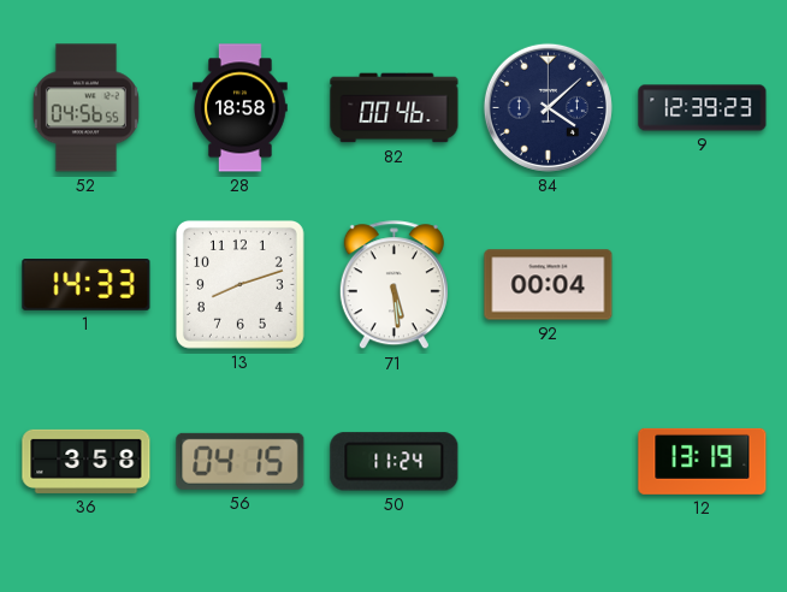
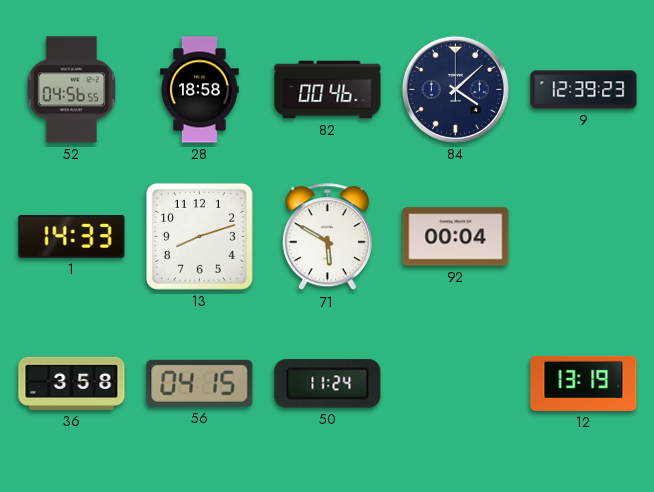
71: 5:29 -> 5:50
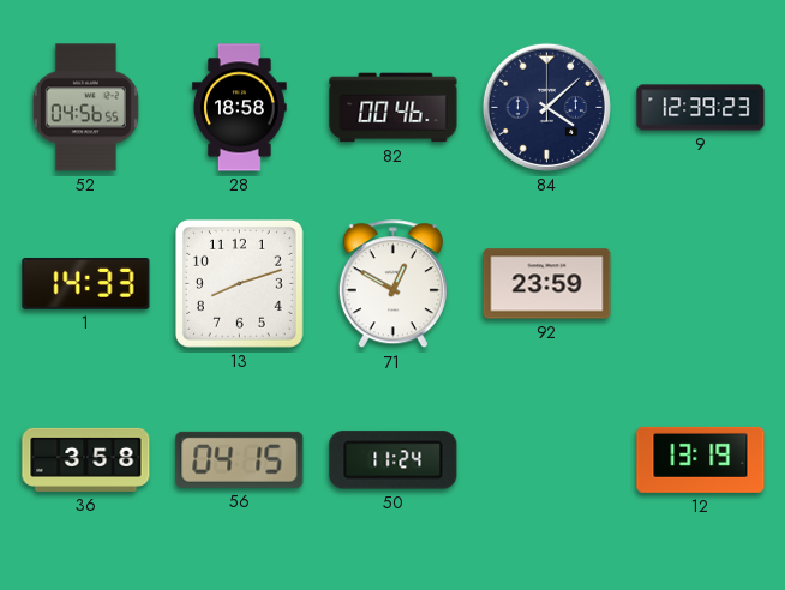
71: 5:50 -> 12:50
92: 00:04 -> 23:59
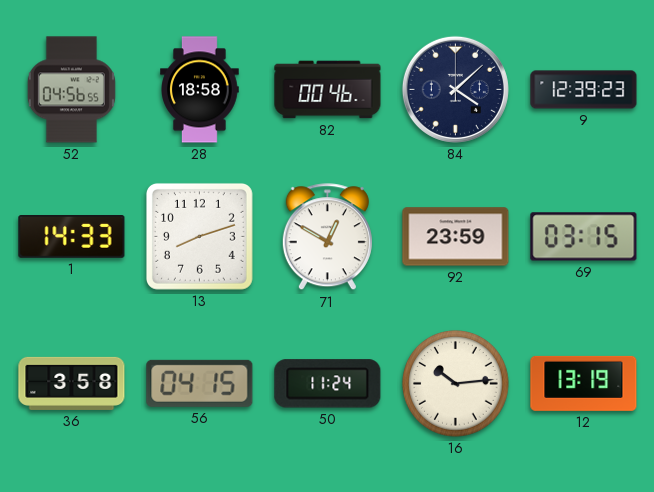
69: none -> 03:15
16: none -> 10:14
